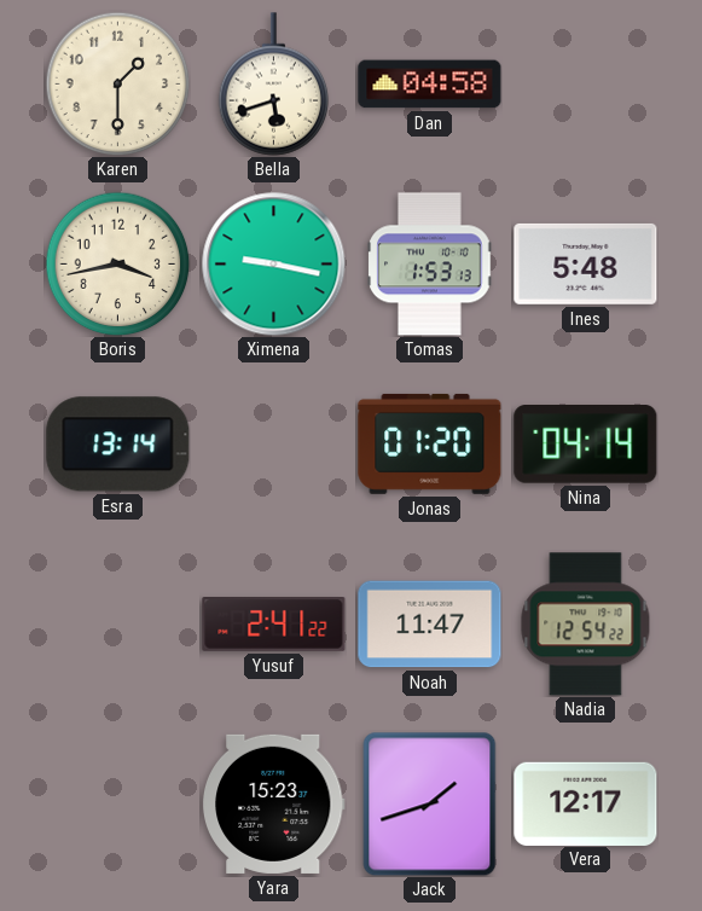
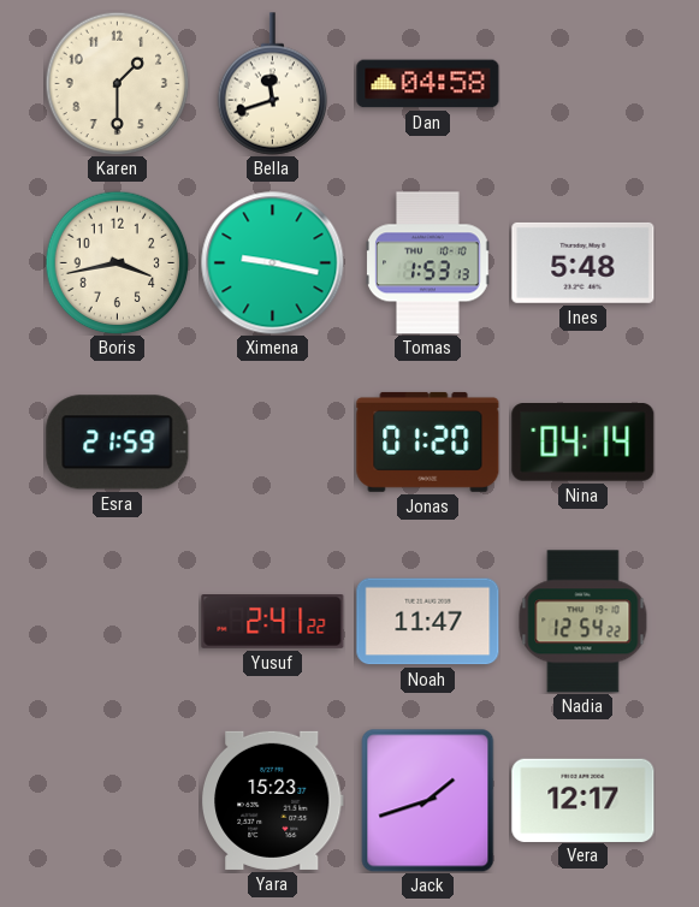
Bella: 5:42 -> 11:42
Esra: 13:14 -> 21:59
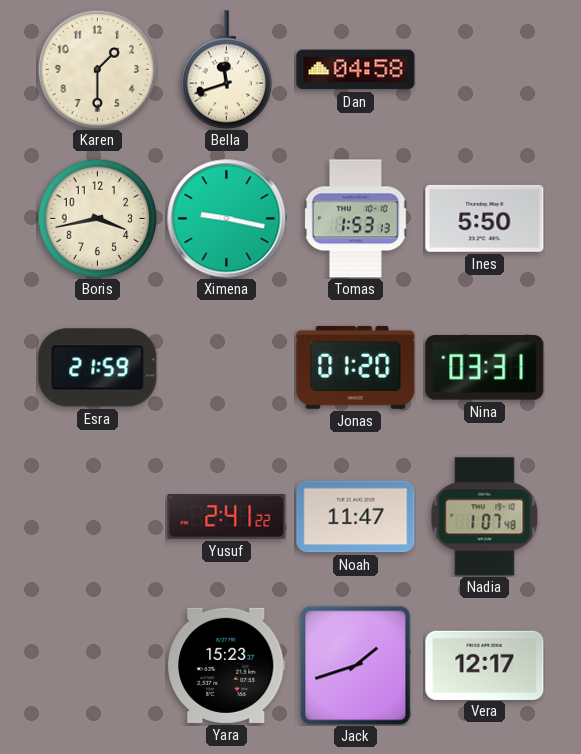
Ines: 5:48 -> 5:50
Nina: 04:14 -> 03:31
Nadia: 12:54 -> 1:07
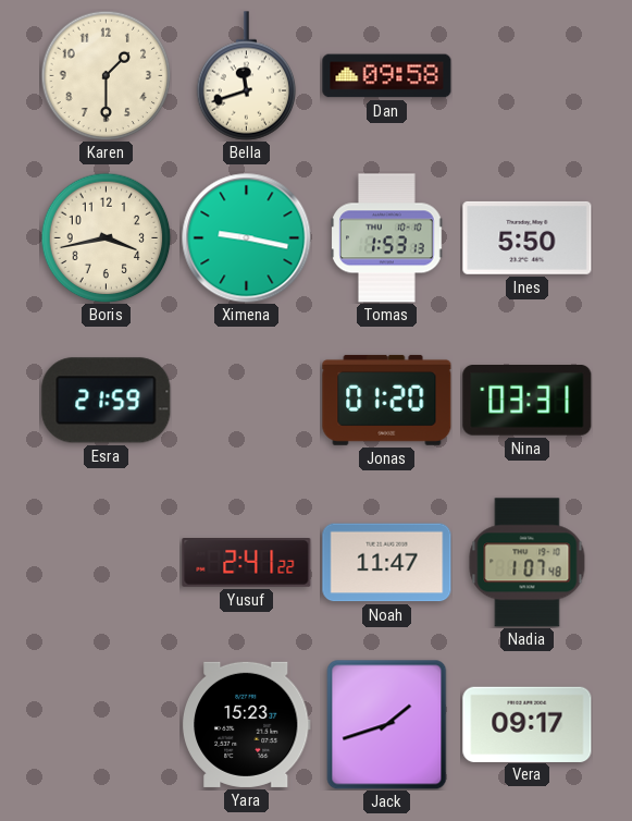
Dan: 04:58 -> 09:58
Vera: 12:17 -> 09:17
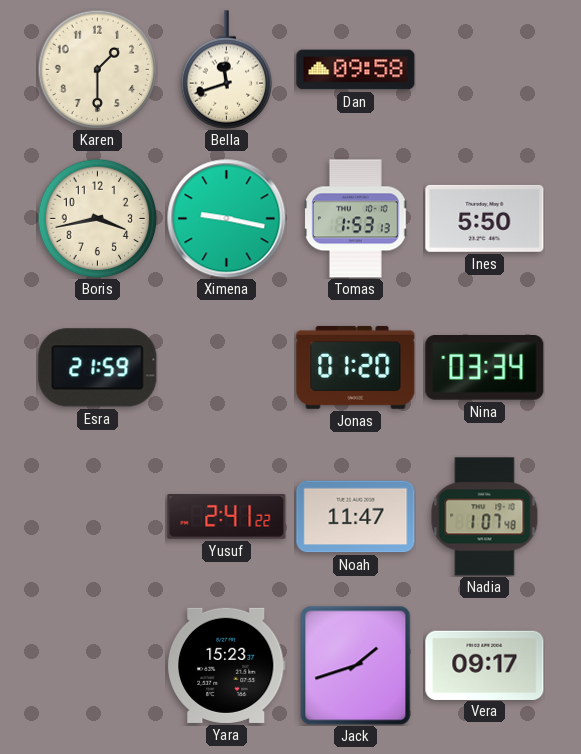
Nina: 03:31 -> 03:34
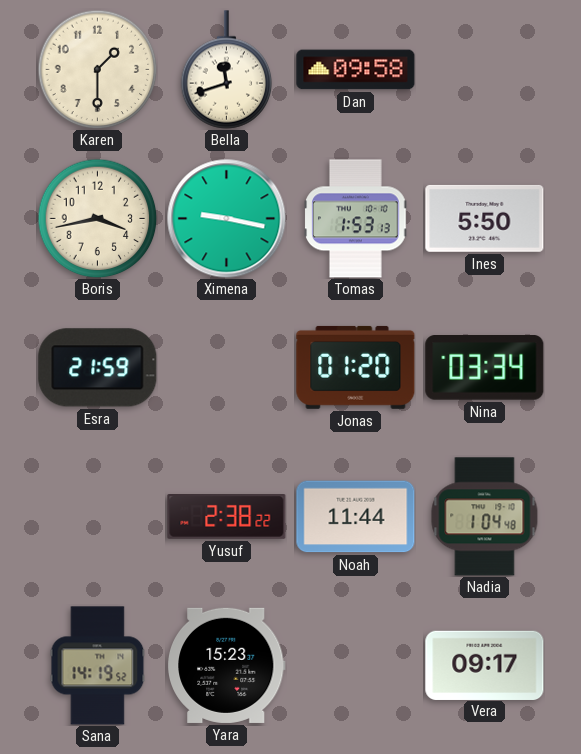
Yusuf: 2:41 -> 2:38
Noah: 11:47 -> 11:44
Nadia: 1:07 -> 1:04
Sana: none -> 14:19
Jack: 1:42 -> none
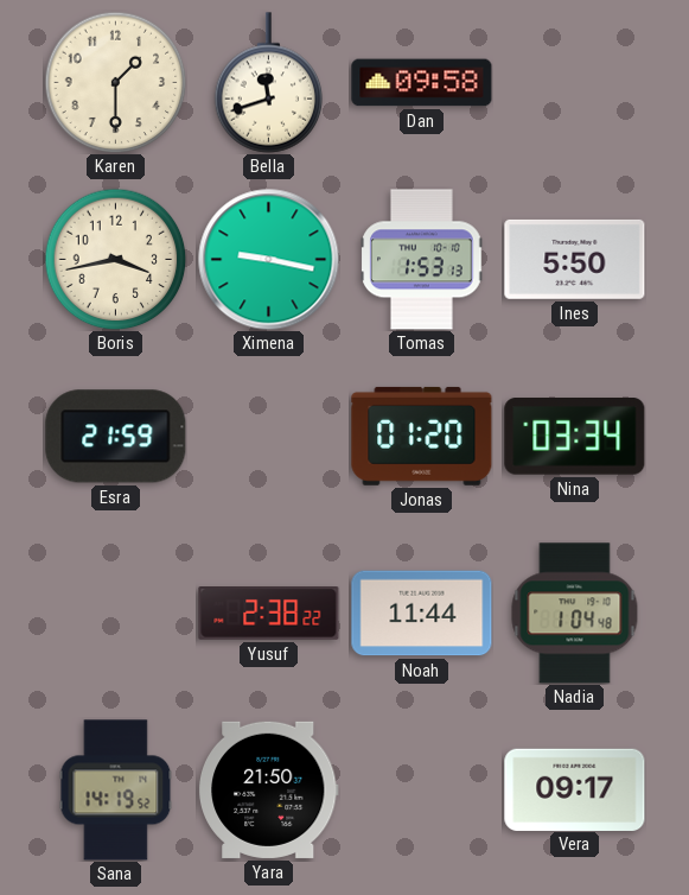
Yara: 15:23 -> 21:50
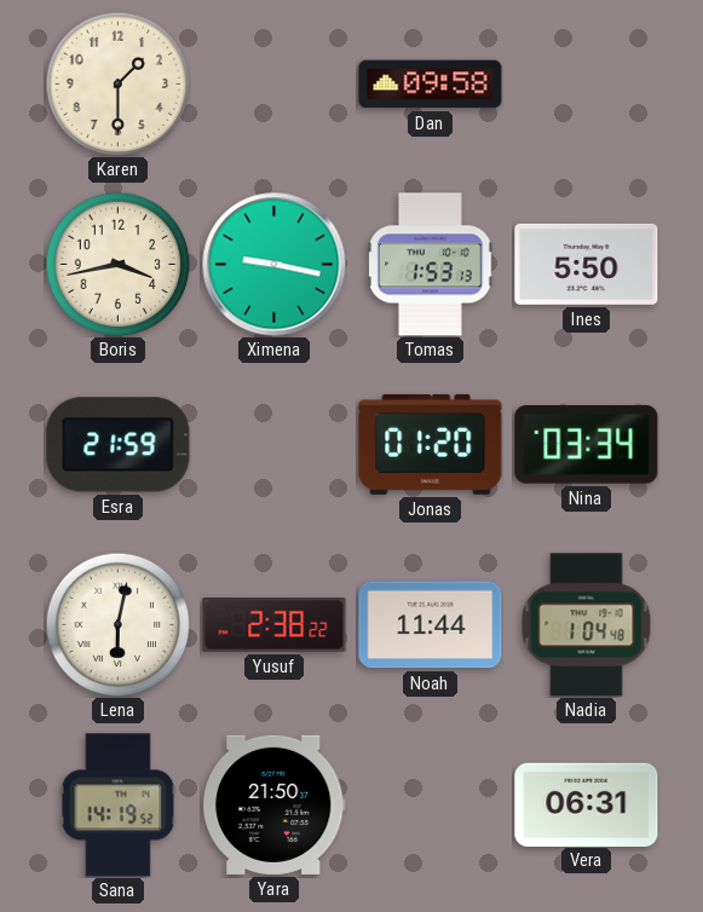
Bella: 11:42 -> none
Lena: none -> 6:02
Vera: 09:17 -> 06:31
